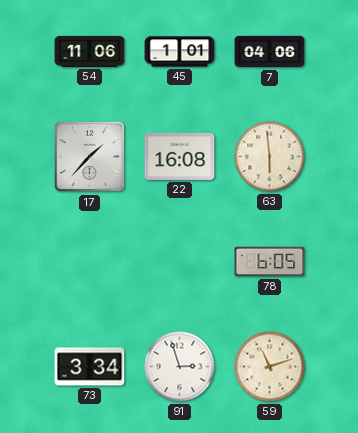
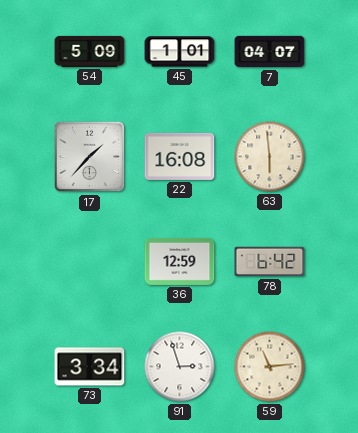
54: 11:06 -> 5:09
7: 04:06 -> 04:07
36: none -> 12:59
78: 6:05 -> 6:42
59: 11:12 -> 11:14
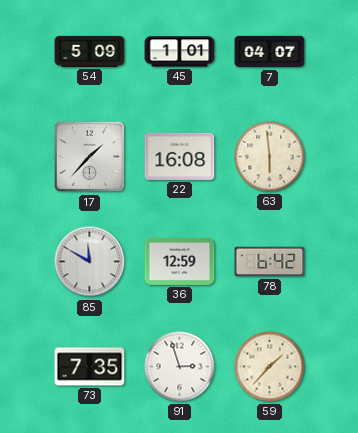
85: none -> 11:50
73: 3:34 -> 7:35
59: 11:14 -> 1:37
